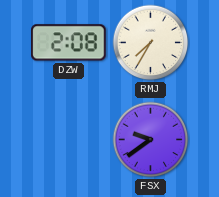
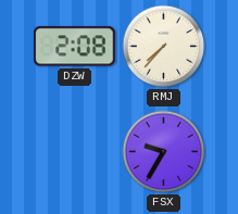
RMJ: 7:35 -> 7:37
FSX: 9:39 -> 9:35
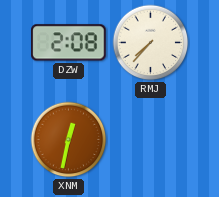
XNM: none -> 12:32
FSX: 9:35 -> none
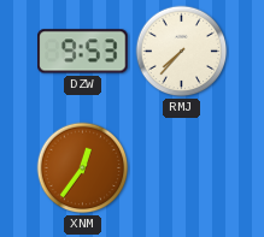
DZW: 2:08 -> 9:53
XNM: 12:32 -> 12:36
